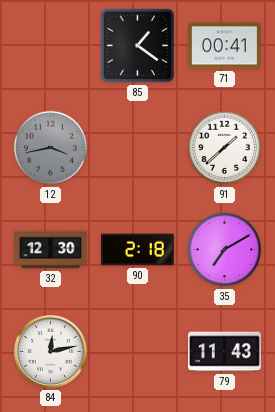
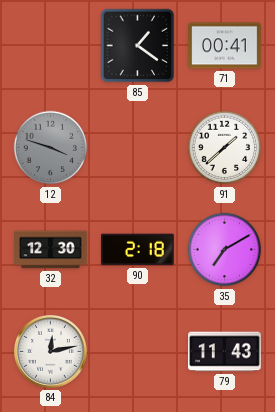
12: 3:43 -> 3:48
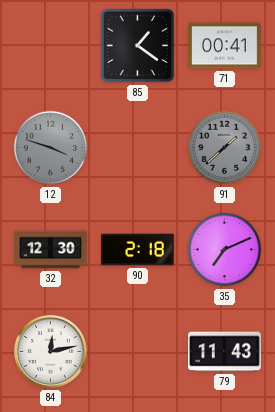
91 dial: white -> grey
35: 7:10 -> 7:11
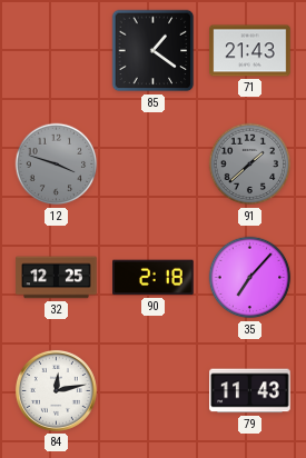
71: 00:41 -> 21:43
32: 12:30 -> 12:25
35: 7:11 -> 7:07
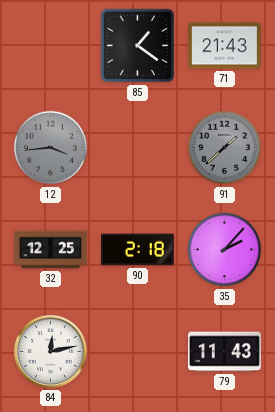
12: 3:48 -> 3:44
35: 7:07 -> 2:07
